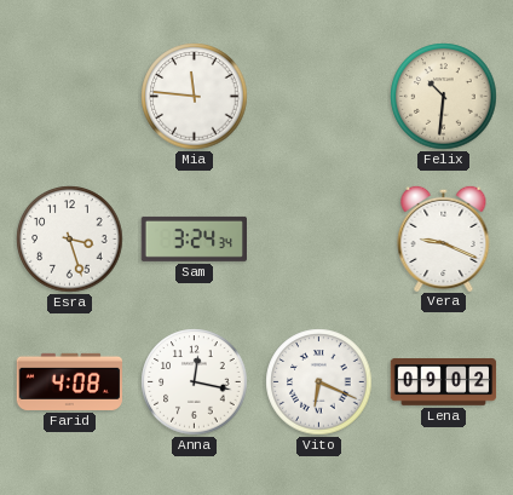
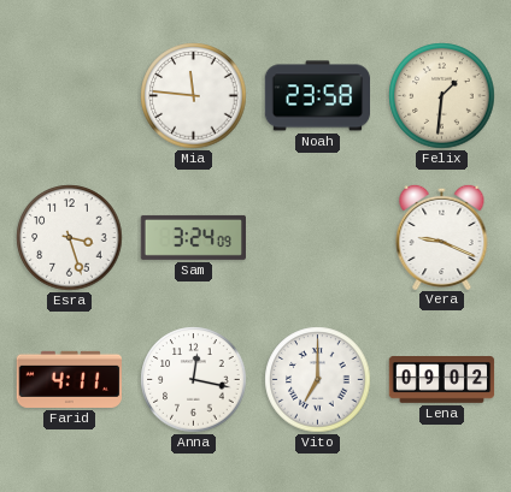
Noah: none -> 23:58
Felix: 10:31 -> 1:31
Sam: 3:24:34 -> 3:24:09
Farid: 4:08 -> 4:11
Vito: 6:19 -> 7:00
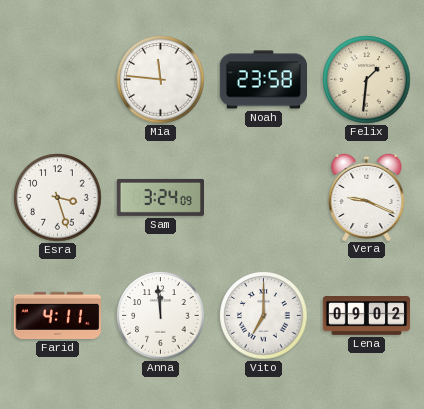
Anna: 12:17 -> 11:59
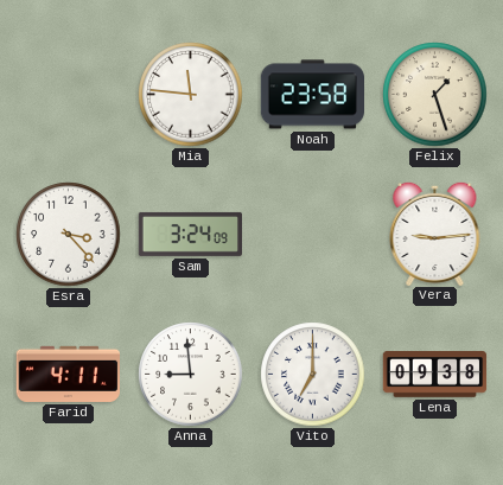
Felix: 1:31 -> 1:27
Esra: 3:27 -> 3:23
Vera: 9:19 -> 9:14
Anna: 11:59 -> 8:59
Lena: 09:02 -> 09:38
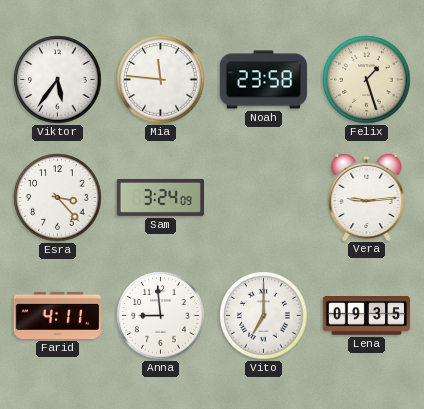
Viktor: none -> 5:36
Lena: 09:38 -> 09:35
